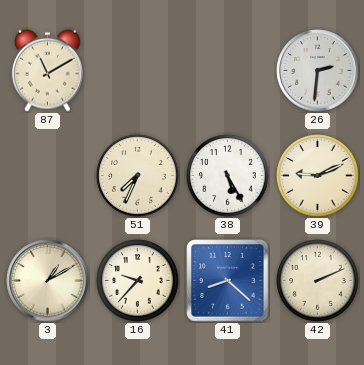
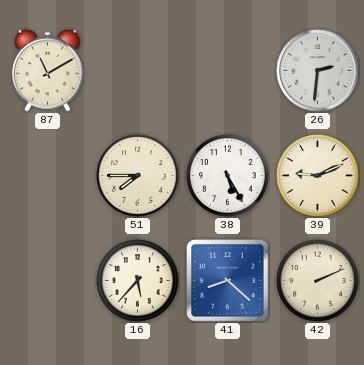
51: 7:34 -> 7:45
3: 1:10 -> none
16: 9:37 -> 5:37
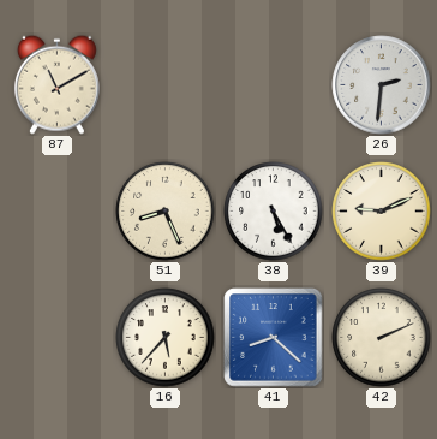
51: 7:45 -> 8:26
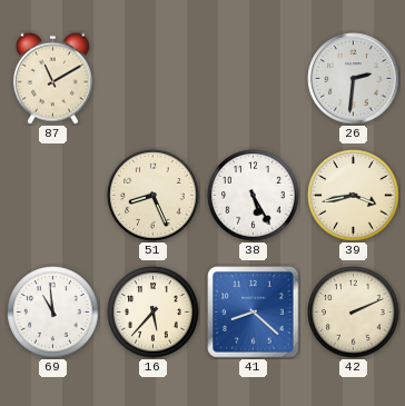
39: 9:11 -> 3:43
69: none -> 10:59
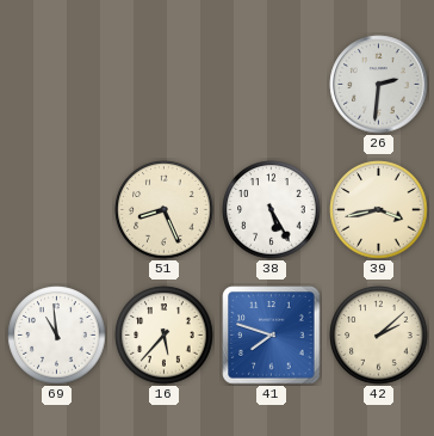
87: 11:10 -> none
41: 8:22 -> 7:48
42: 2:11 -> 2:08
